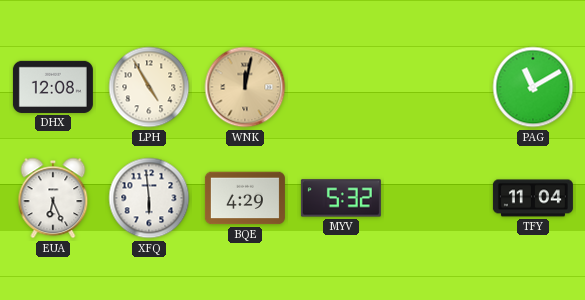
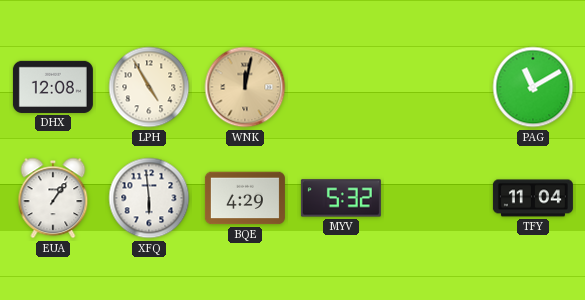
EUA: 6:26 -> 1:06
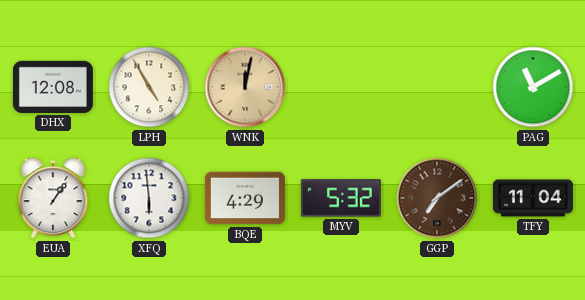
GGP: none -> 7:09
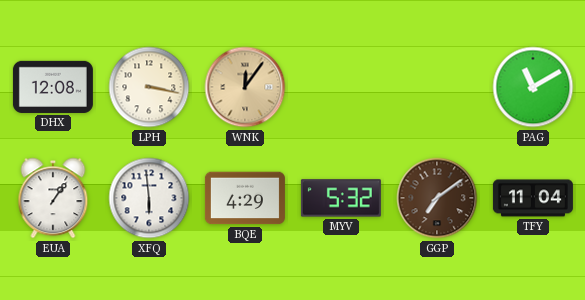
LPH: 4:55 -> 3:17
WNK: 12:02 -> 12:06
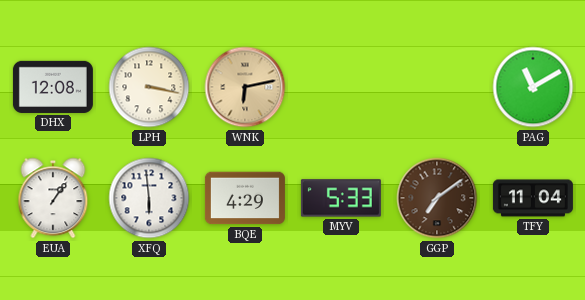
WNK: 12:06 -> 6:13
MYV: 5:32 -> 5:33
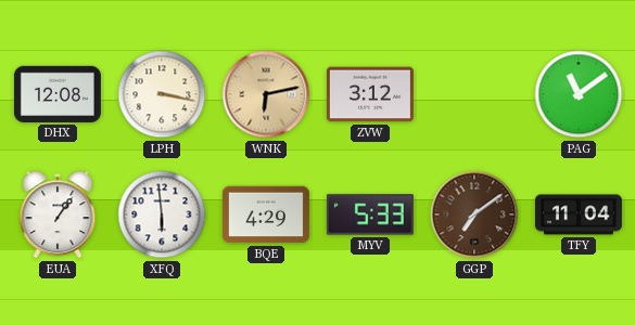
ZVW: none -> 3:12
PAG: 11:10 -> 11:09
